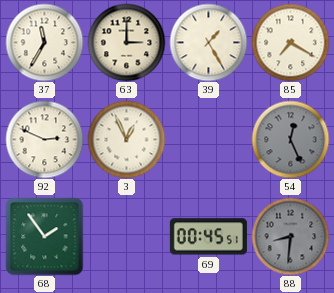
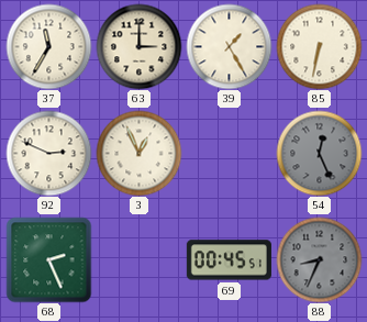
85: 7:20 -> 6:32
68: 1:54 -> 2:26
88: 8:31 -> 8:34
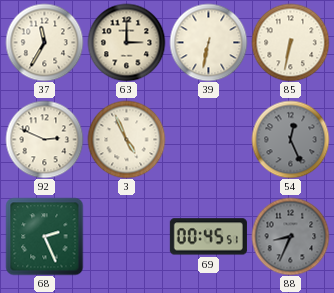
39: 1:25 -> 6:32
3: 12:56 -> 4:56
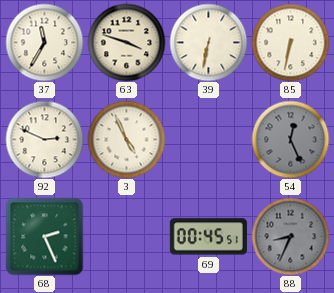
63: 3:00 -> 3:48
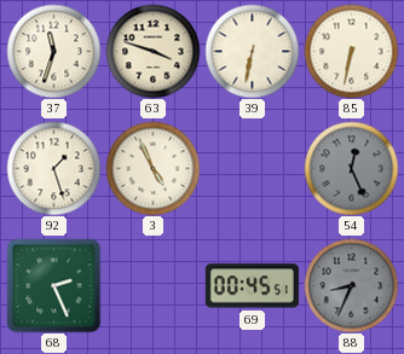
37: 11:35 -> 11:33
92: 2:49 -> 1:27
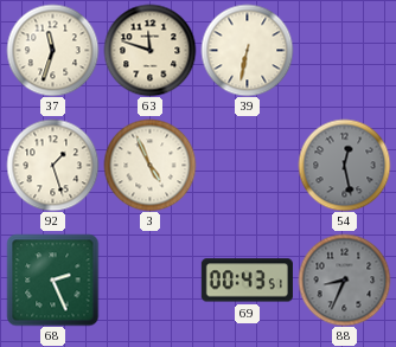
63: 3:48 -> 11:48
85: 6:32 -> none
54: 12:26 -> 12:28
69: 00:45 -> 00:43
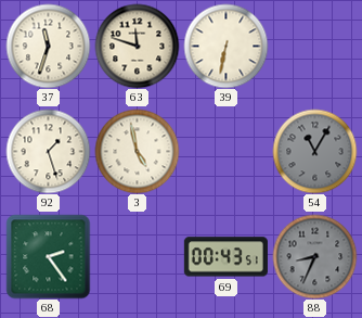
3: 4:56 -> 4:58
54: 12:28 -> 11:05
68: 2:26 -> 2:24
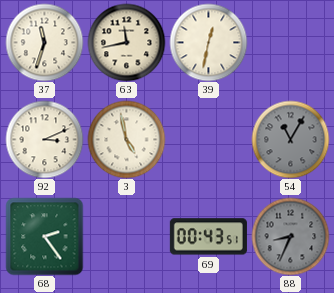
63: 11:48 -> 11:43
39: 6:32 -> 12:32
92: 1:27 -> 3:11
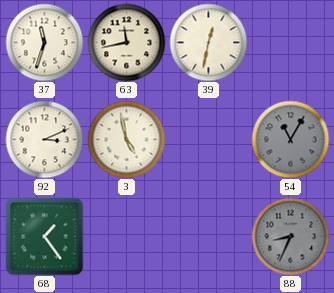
68: 2:24 -> 1:24
69: 00:43 -> none
